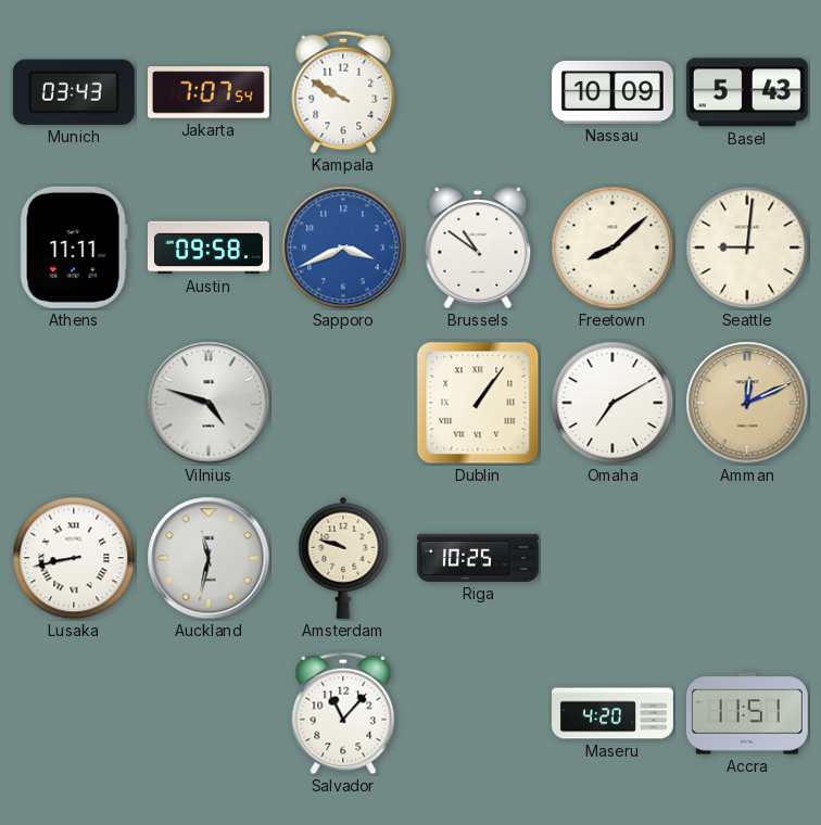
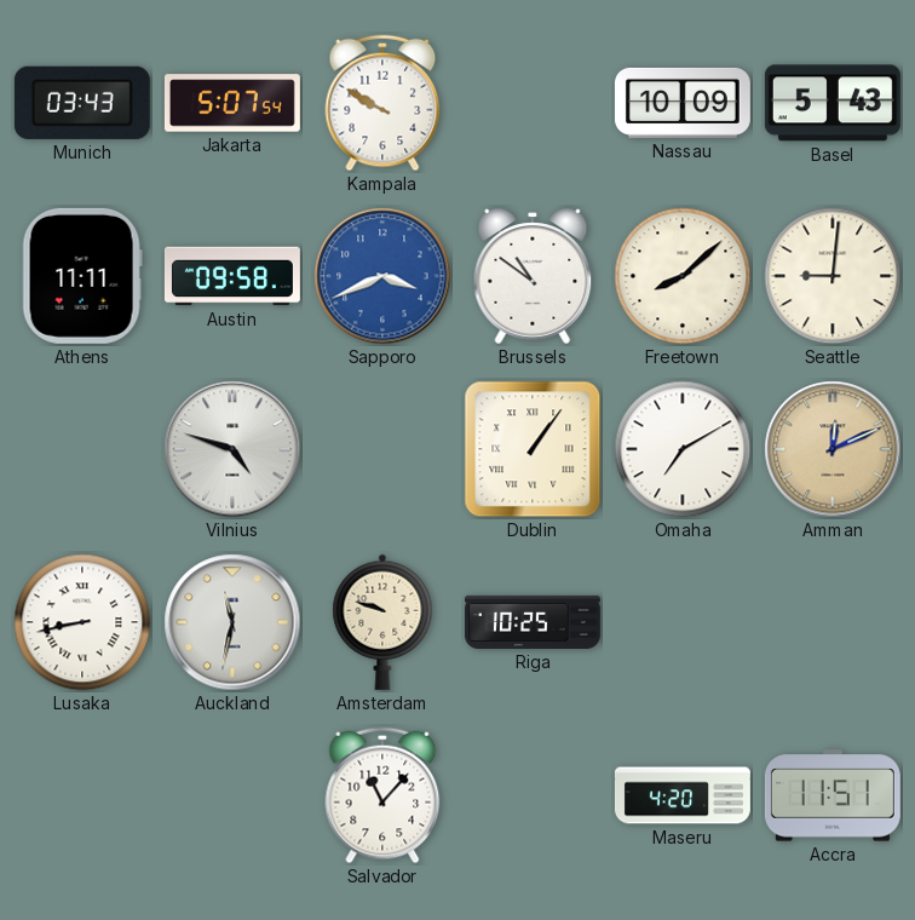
Jakarta: 7:07 -> 5:07
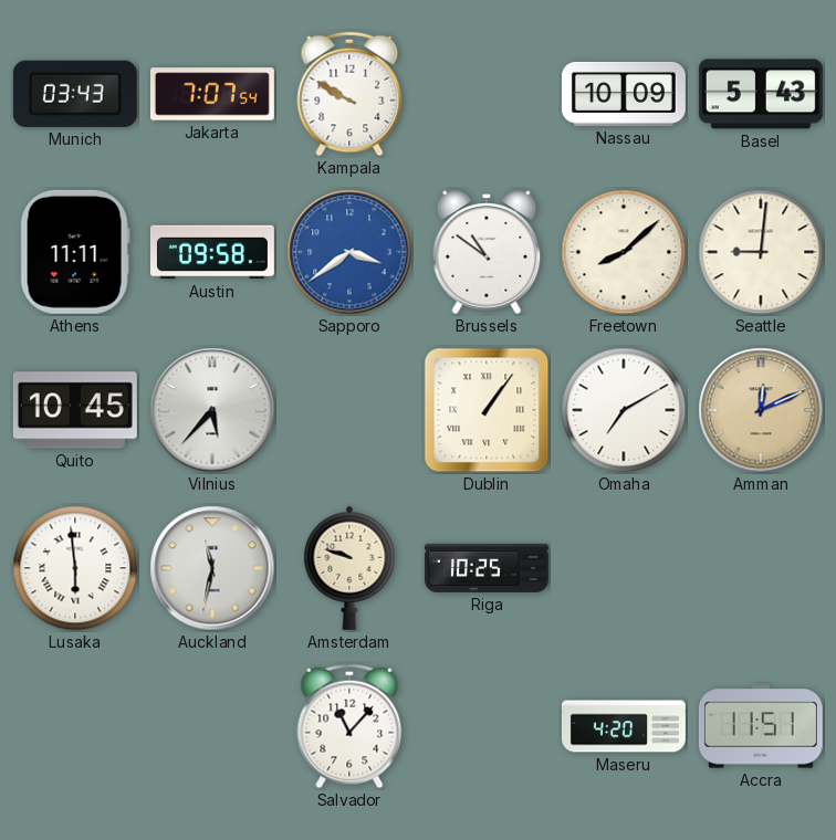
Jakarta: 5:07 -> 7:07
Sapporo: 3:41 -> 3:39
Quito: none -> 10:45
Vilnius: 4:48 -> 5:37
Lusaka: 8:43 -> 5:59
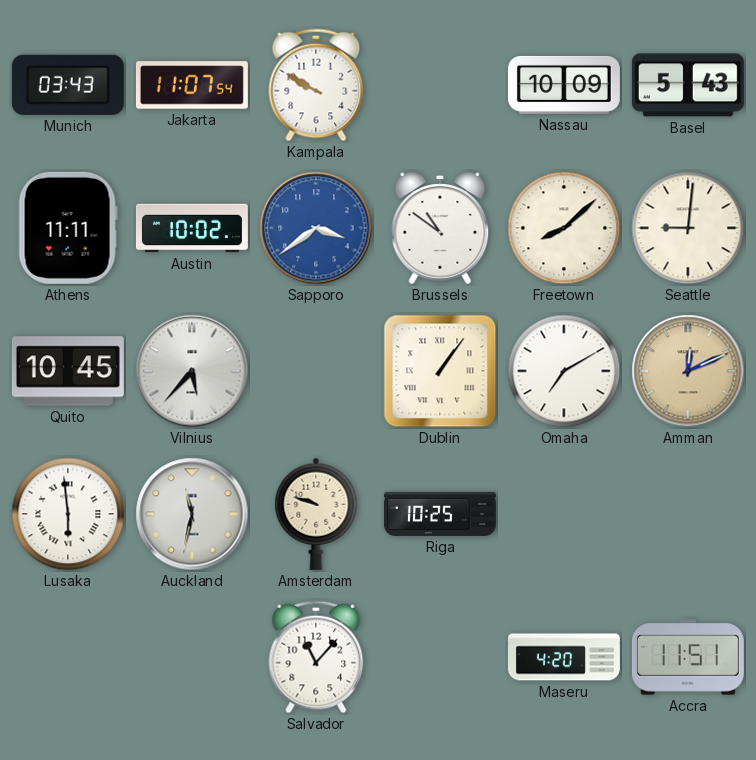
Jakarta: 7:07 -> 11:07
Austin: 09:58 -> 10:02
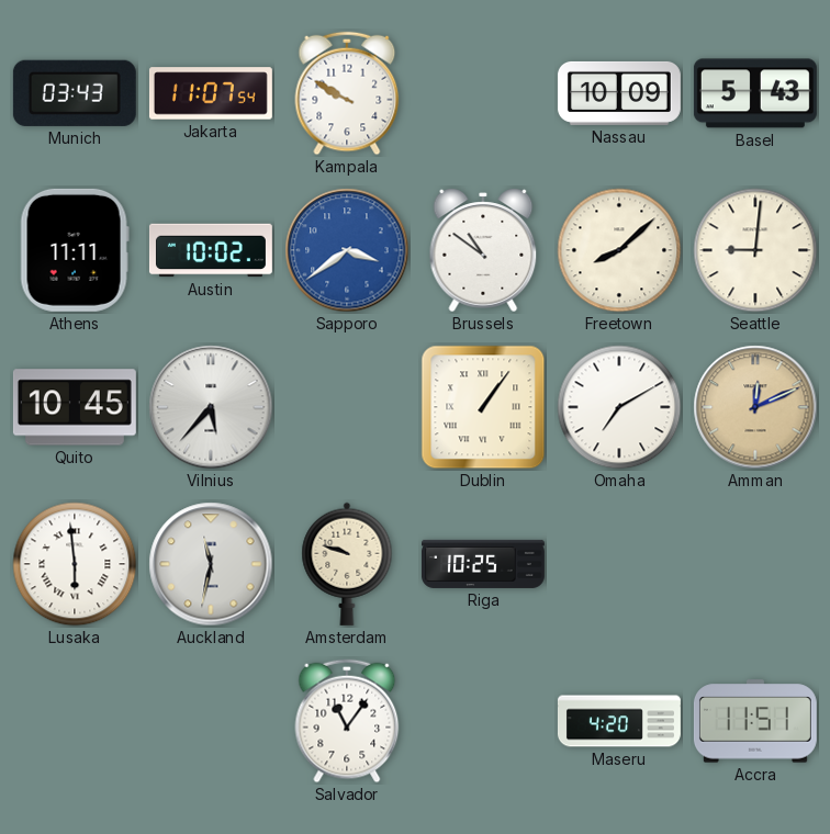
Salvador: 11:07 -> 11:06
